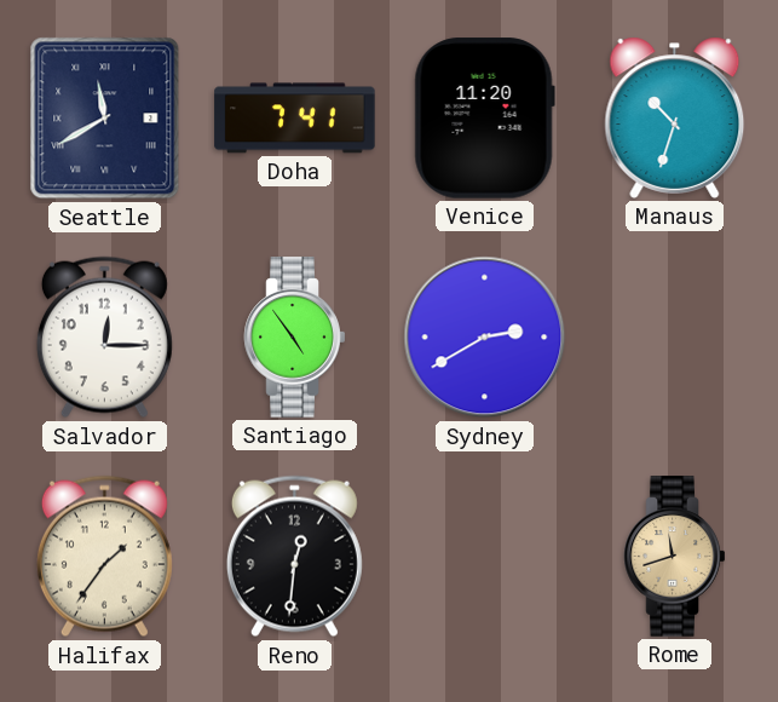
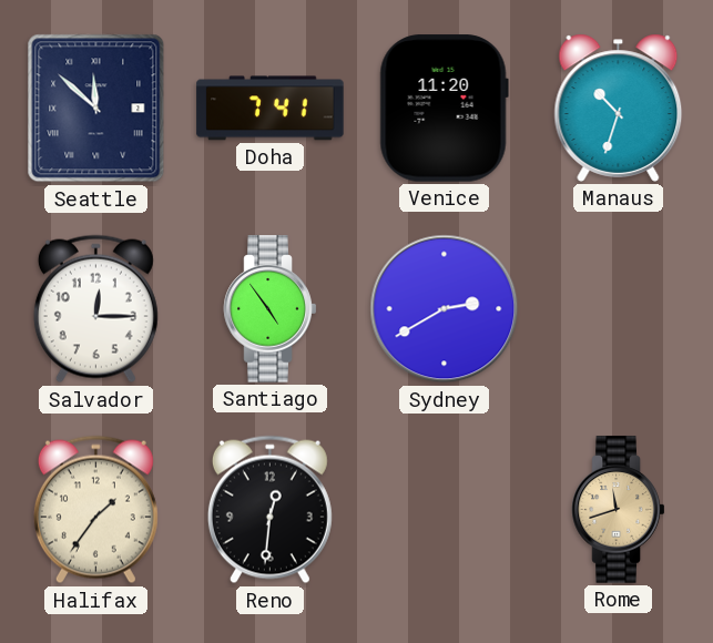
Seattle: 11:40 -> 11:52
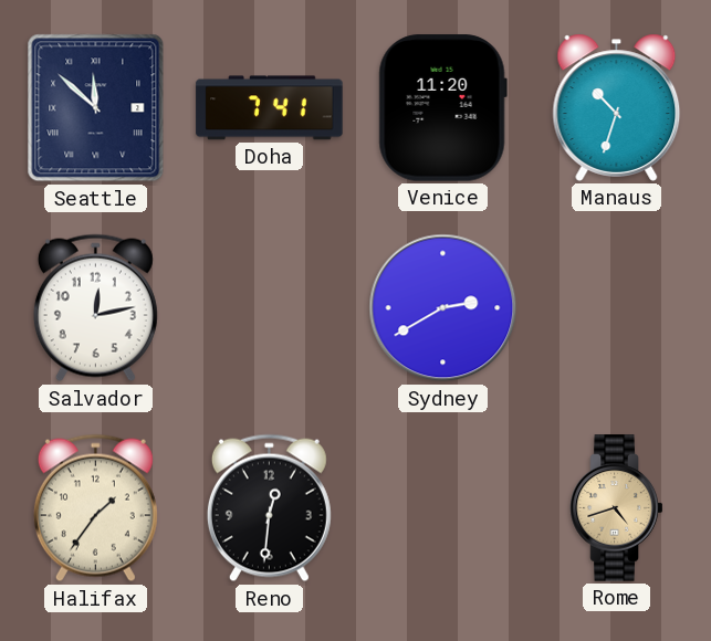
Salvador: 12:15 -> 12:13
Santiago: 4:54 -> none
Rome: 11:42 -> 4:42
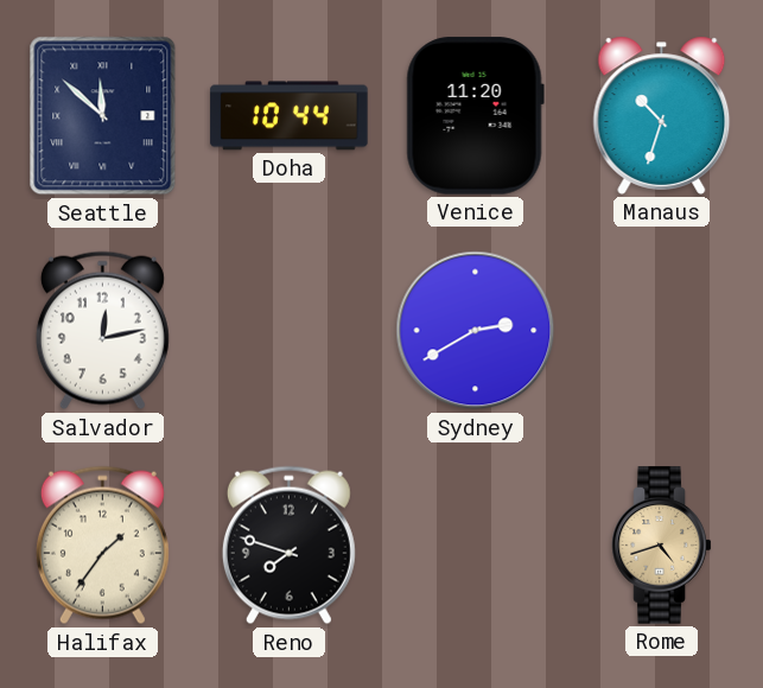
Doha: 7:41 -> 10:44
Reno: 12:31 -> 7:48
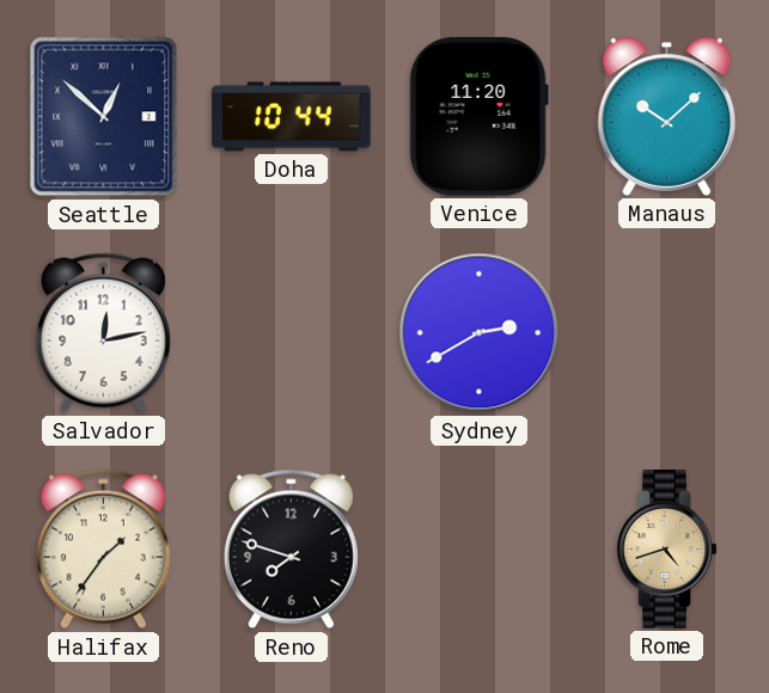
Seattle: 11:52 -> 12:52
Manaus: 10:33 -> 10:08
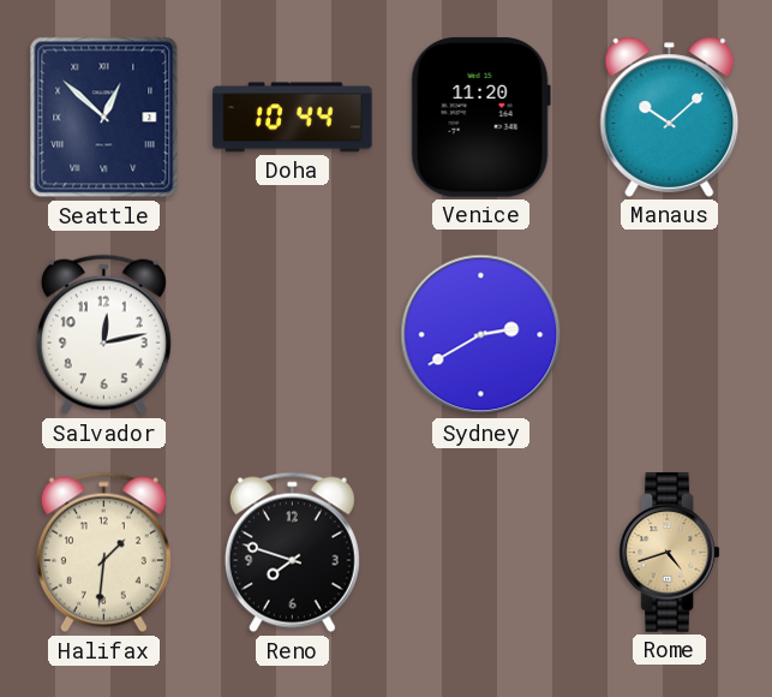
Halifax: 1:36 -> 1:31
